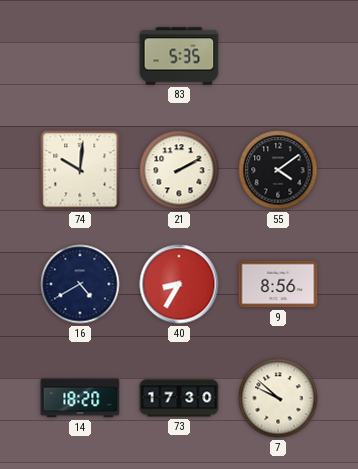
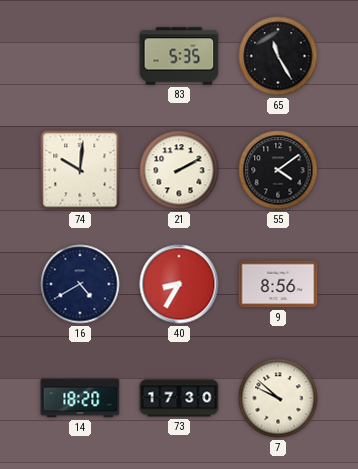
65: none -> 11:25
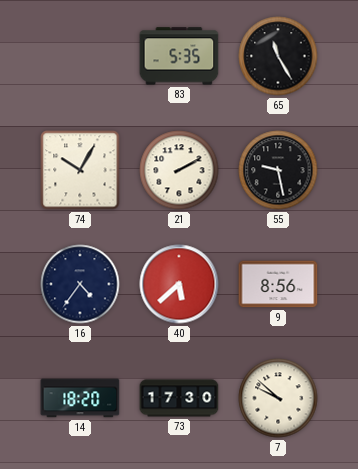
74: 10:01 -> 10:05
55: 4:09 -> 9:28
16: 4:40 -> 4:36
40: 8:35 -> 5:38
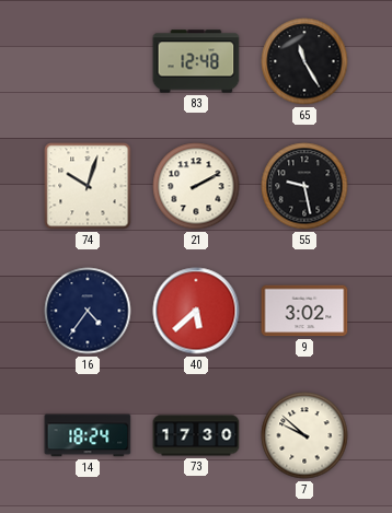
83: 5:35 -> 12:48
74: 10:05 -> 10:03
9: 8:56 -> 3:02
14: 18:20 -> 18:24
